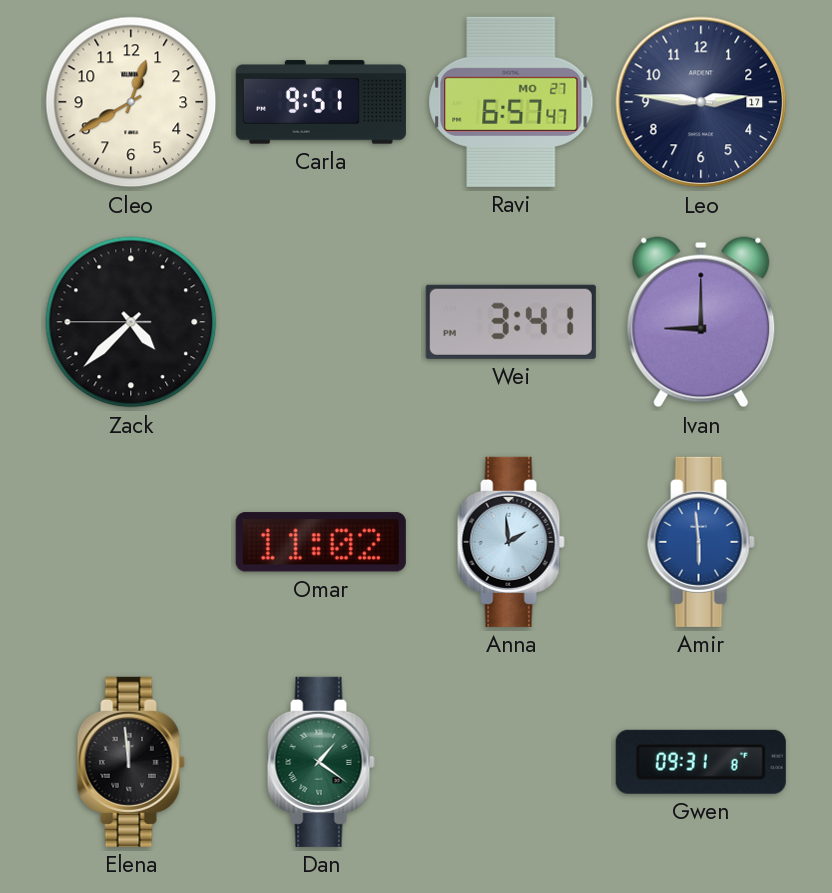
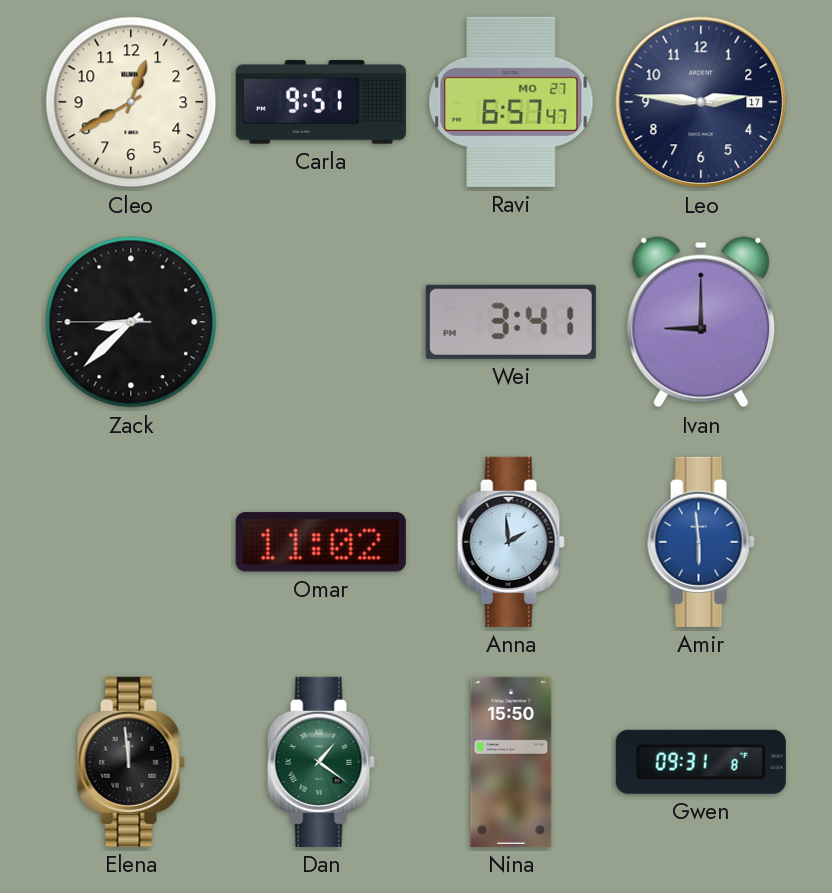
Zack: 4:37 -> 8:37
Nina: none -> 15:50
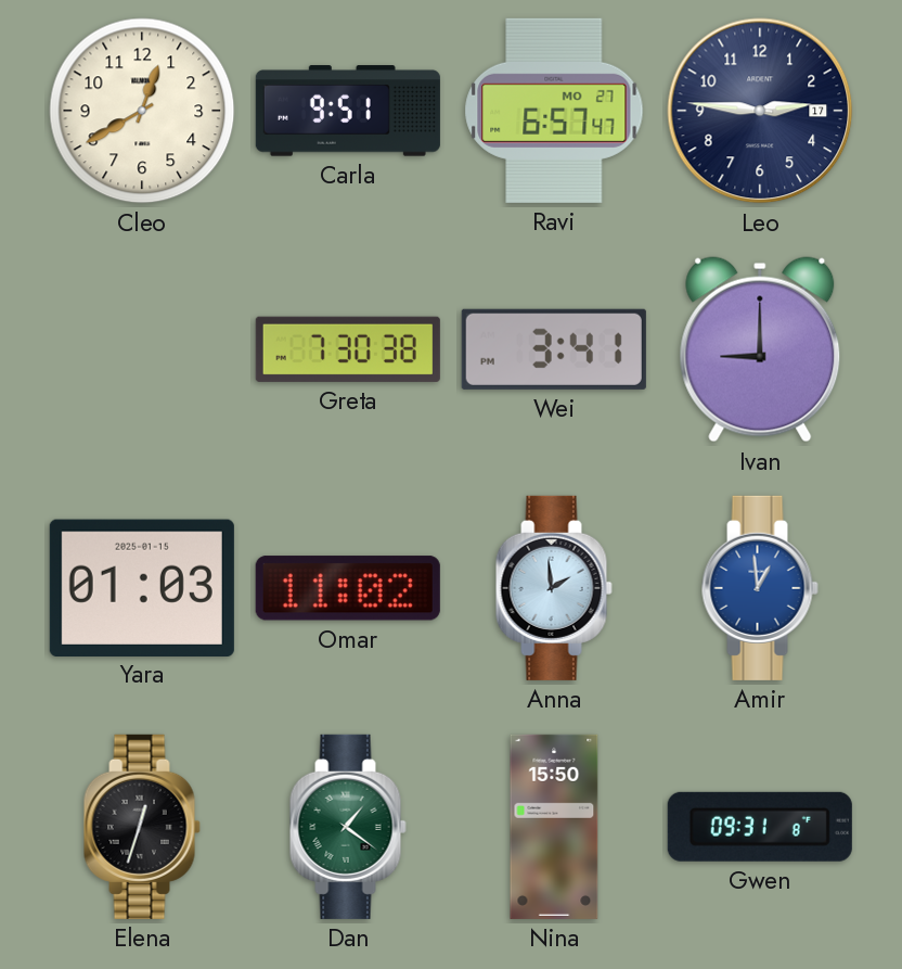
Zack: 8:37 -> none
Greta: none -> 7:30
Yara: none -> 01:03
Amir: 5:59 -> 12:59
Elena: 11:59 -> 12:33
